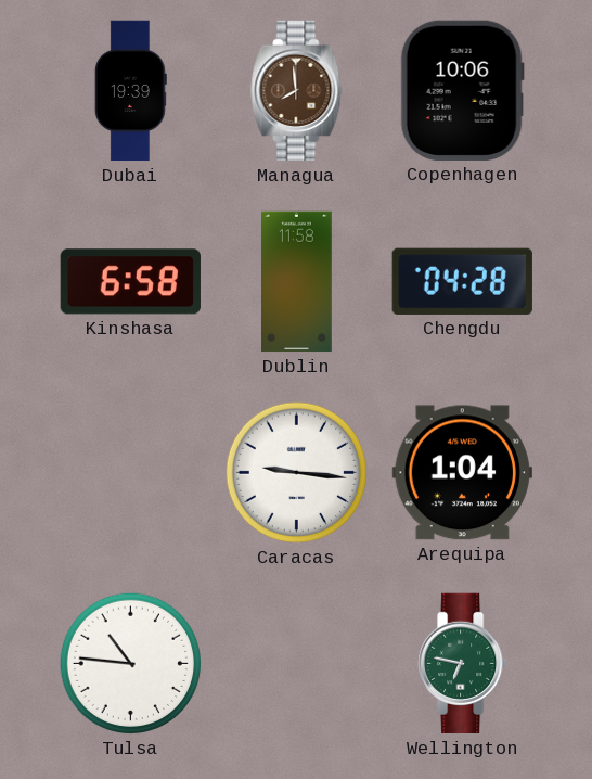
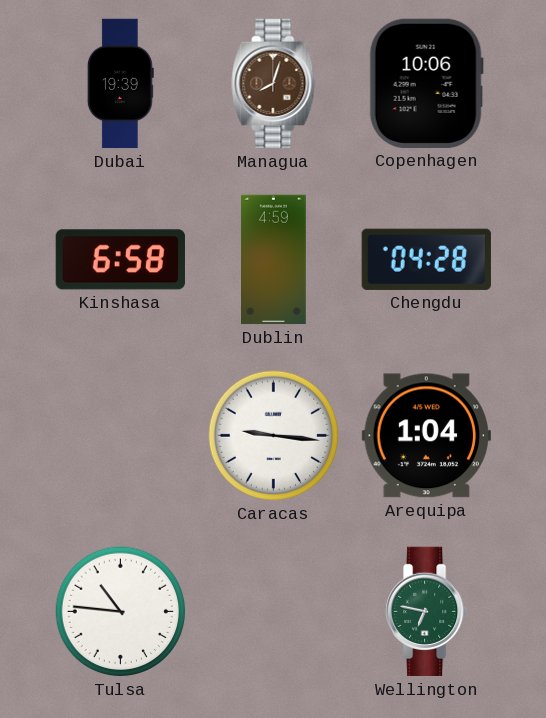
Managua: 7:59 -> 8:03
Dublin: 11:58 -> 4:59
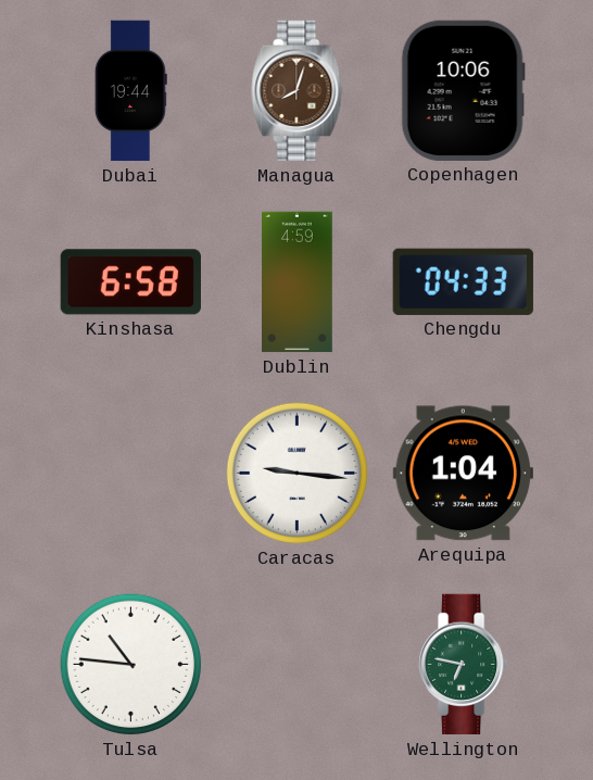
Dubai: 19:39 -> 19:44
Chengdu: 04:28 -> 04:33
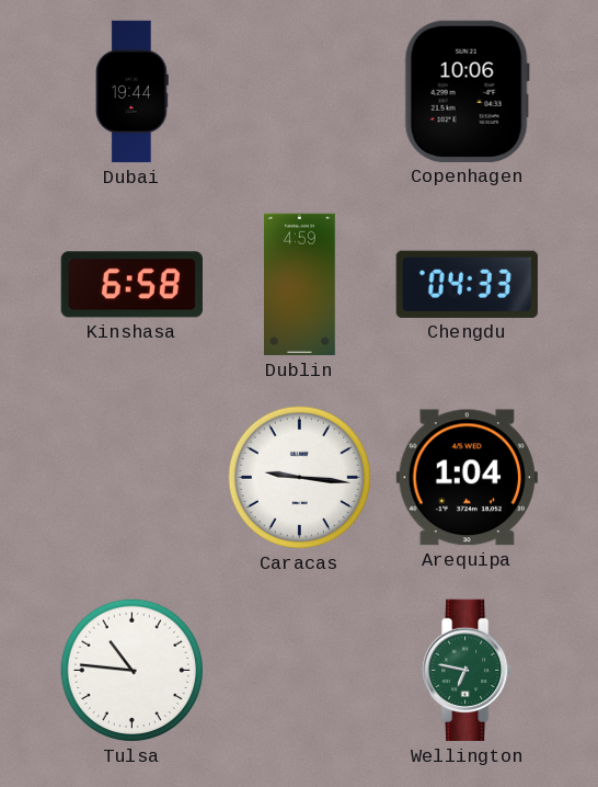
Managua: 8:03 -> none
